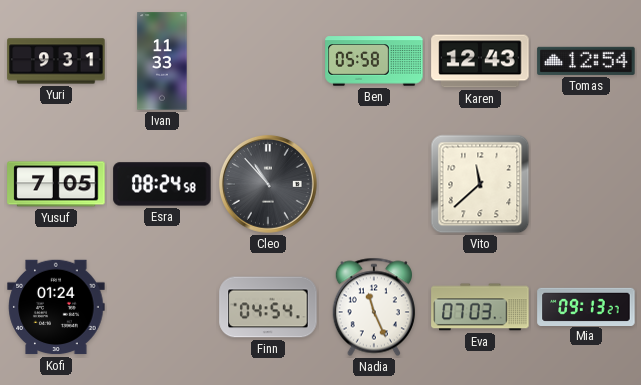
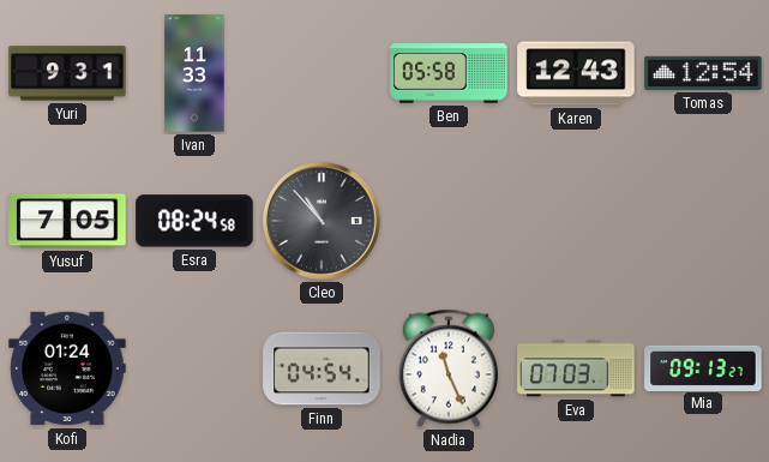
Vito: 11:38 -> none
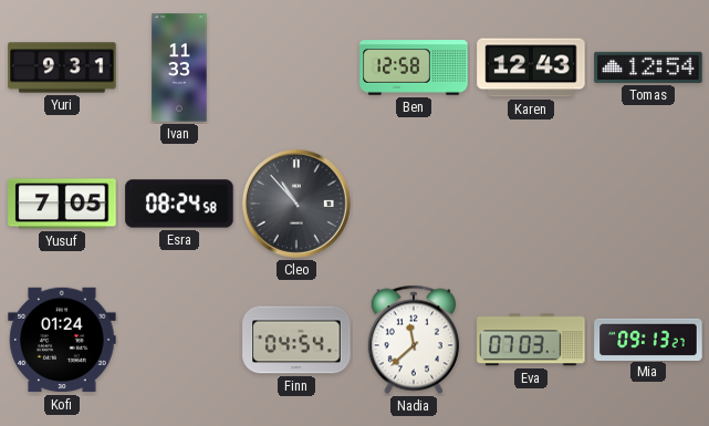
Ben: 05:58 -> 12:58
Nadia: 11:26 -> 11:38
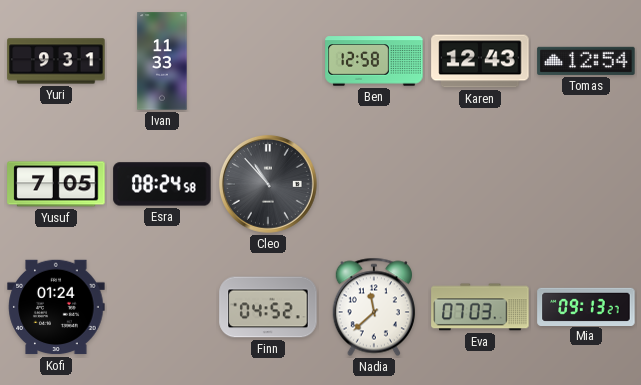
Finn: 04:54 -> 04:52
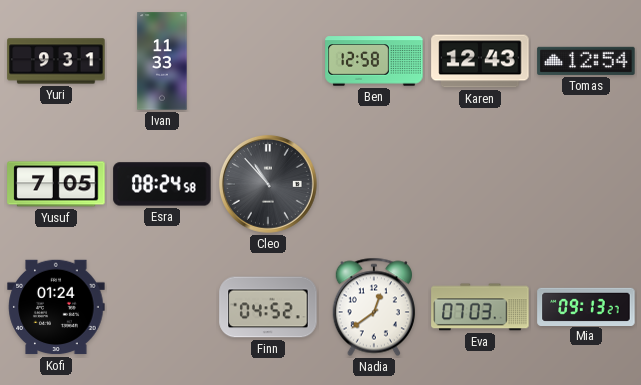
Nadia: 11:38 -> 12:39
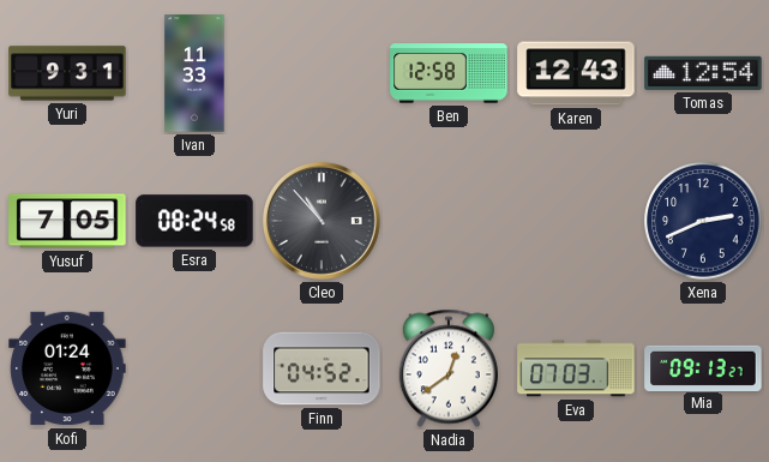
Xena: none -> 2:41
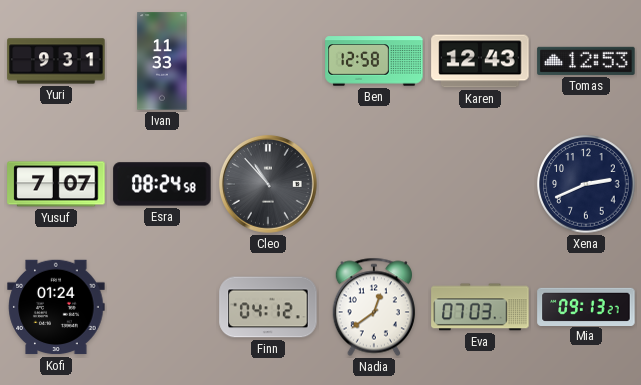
Tomas: 12:54 -> 12:53
Yusuf: 7:05 -> 7:07
Finn: 04:52 -> 04:12
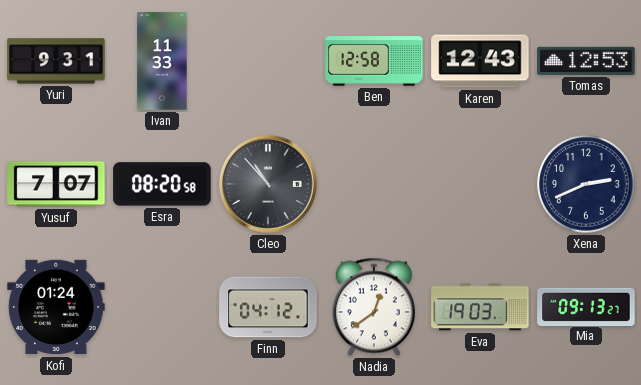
Esra: 08:24 -> 08:20
Eva: 07:03 -> 19:03
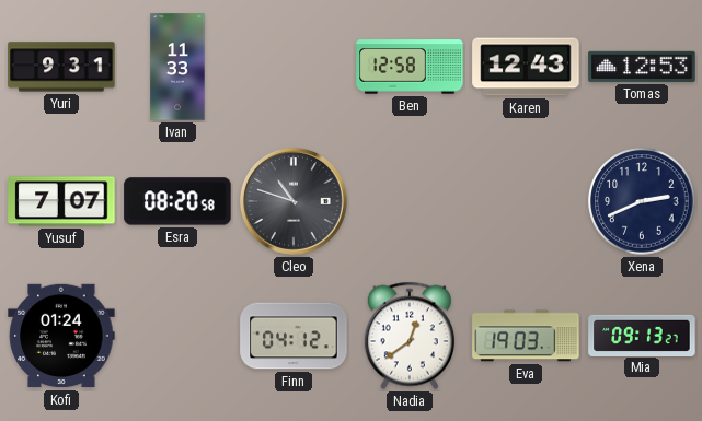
Cleo: 10:53 -> 10:48
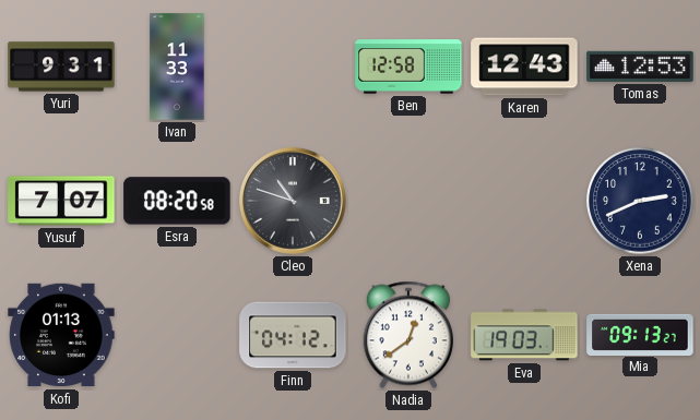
Kofi: 01:24 -> 01:13
